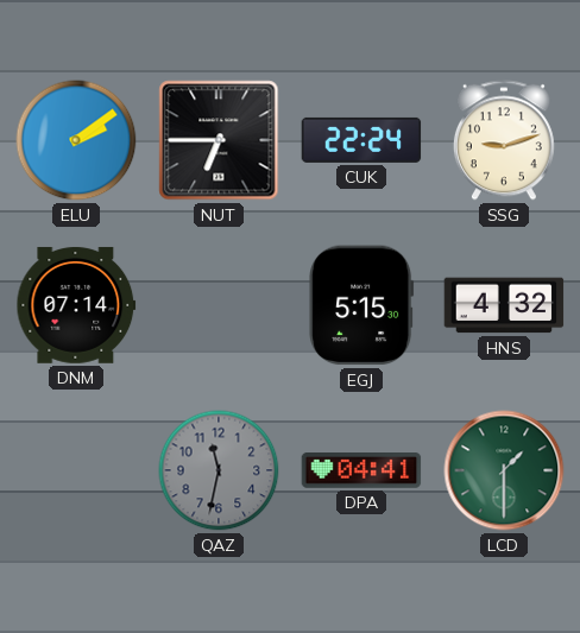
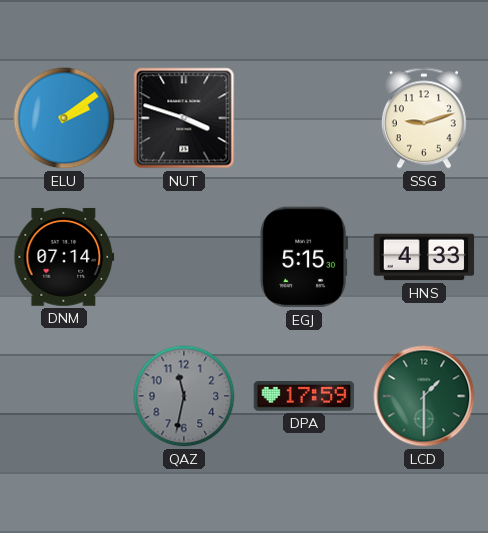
NUT: 6:45 -> 3:48
CUK: 22:24 -> none
HNS: 4:32 -> 4:33
DPA: 04:41 -> 17:59
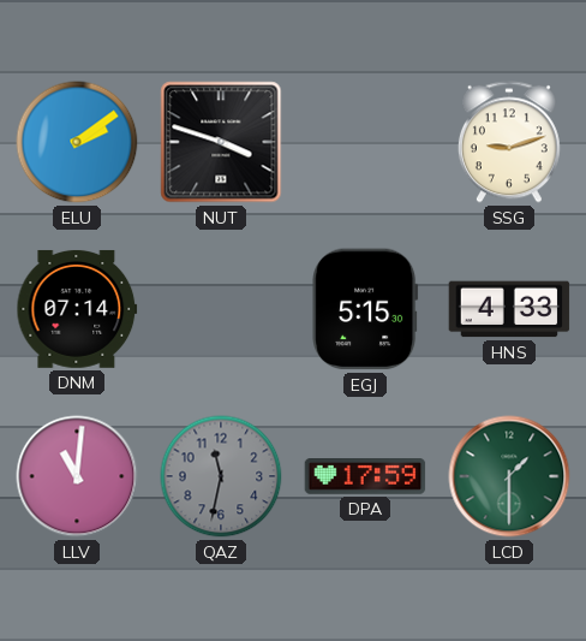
LLV: none -> 11:01
